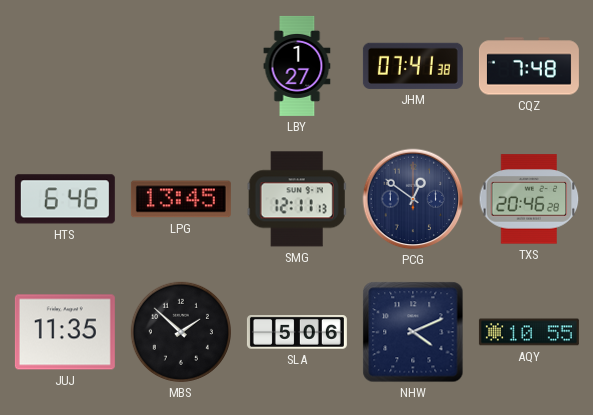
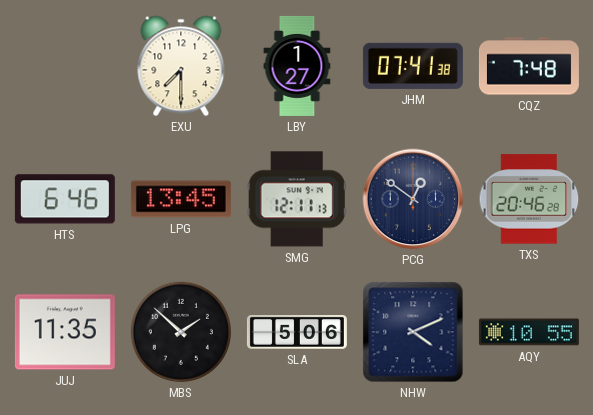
EXU: none -> 7:30
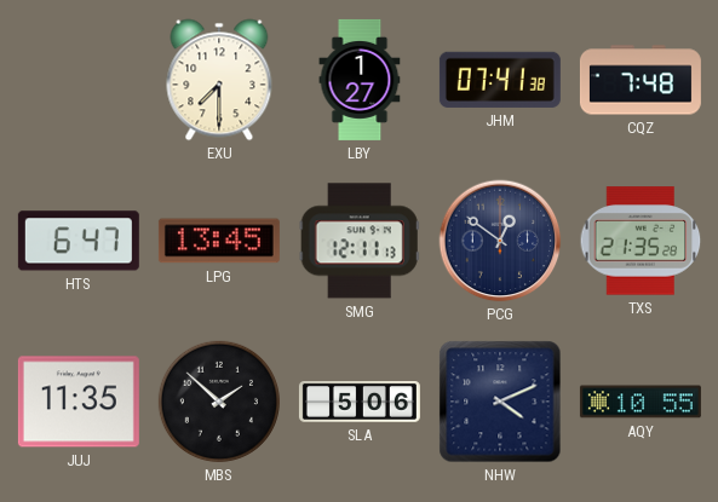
HTS: 6:46 -> 6:47
TXS: 20:46 -> 21:35
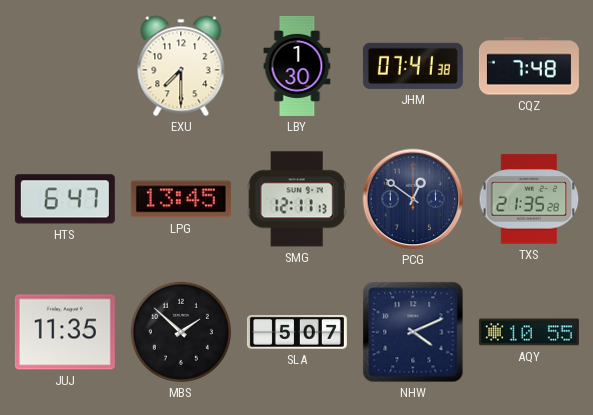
LBY: 1:27 -> 1:30
SLA: 5:06 -> 5:07
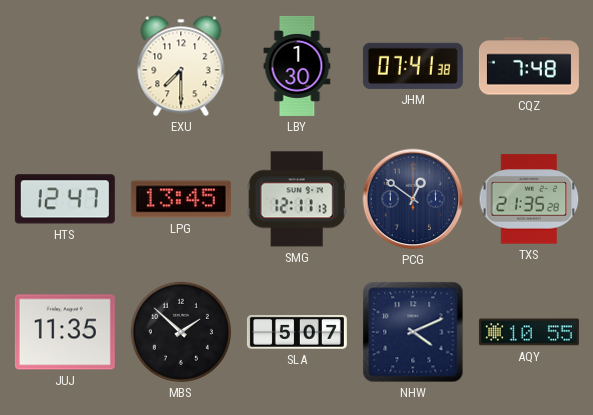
HTS: 6:47 -> 12:47
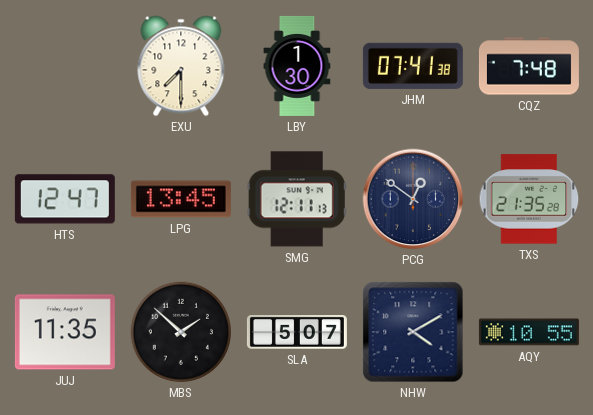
NHW: 4:11 -> 4:10
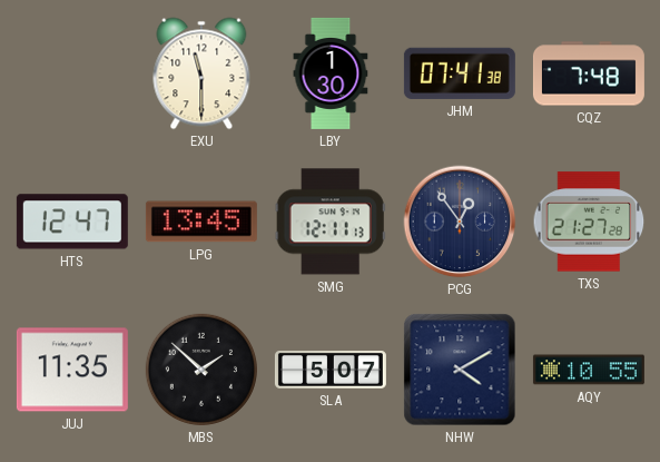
EXU: 7:30 -> 11:30
PCG: 12:51 -> 12:54
TXS: 21:35 -> 21:27
